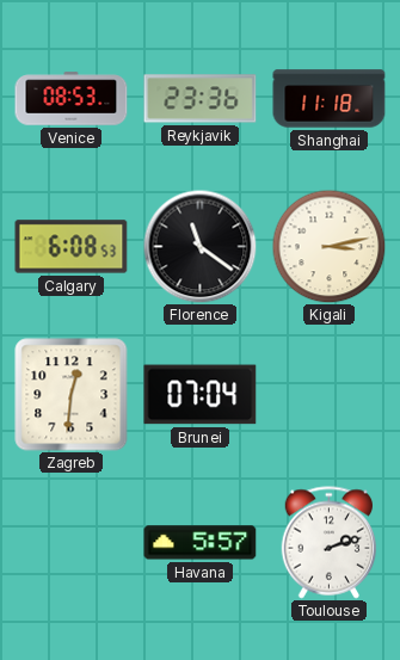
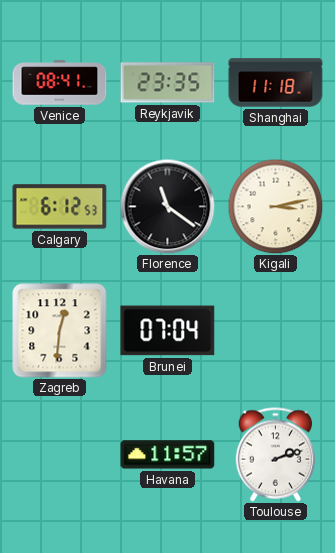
Venice: 08:53 -> 08:41
Reykjavik: 23:36 -> 23:35
Calgary: 6:08 -> 6:12
Havana: 5:57 -> 11:57
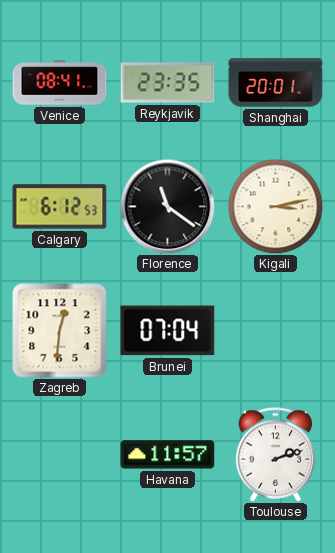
Shanghai: 11:18 -> 20:01
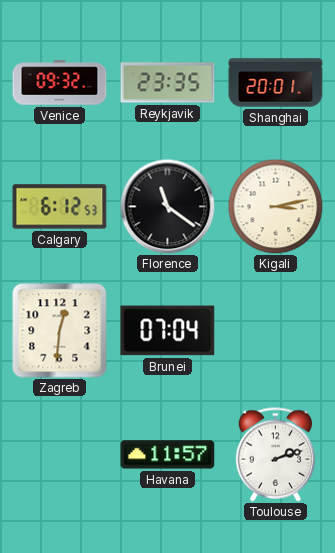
Venice: 08:41 -> 09:32
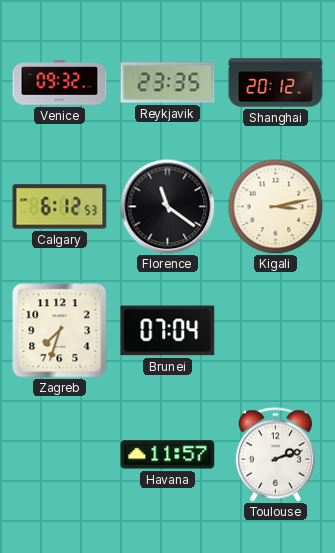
Shanghai: 20:01 -> 20:12
Zagreb: 12:31 -> 7:33
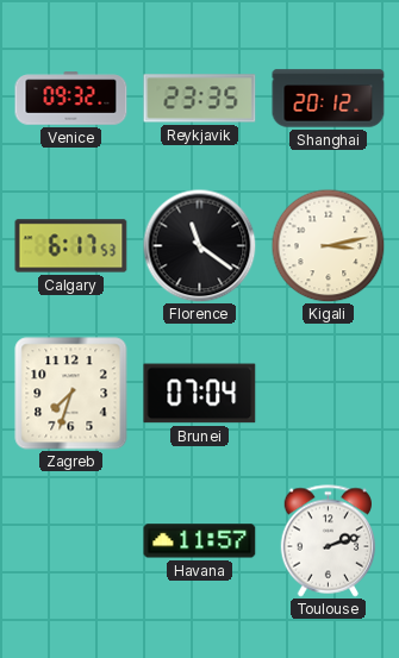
Calgary: 6:12 -> 6:17
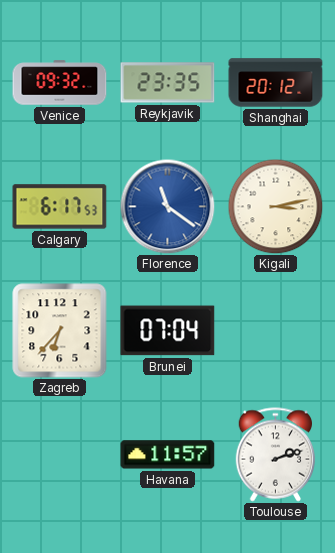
Florence dial: black -> blue
Zagreb: 7:33 -> 6:37
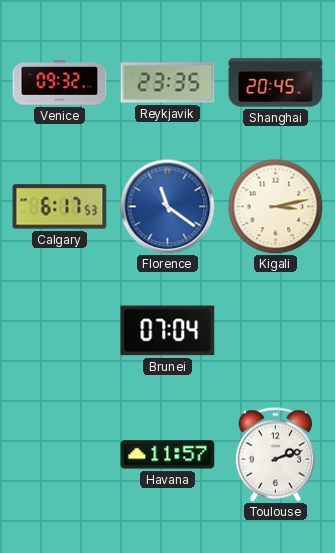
Shanghai: 20:12 -> 20:45
Zagreb: 6:37 -> none
